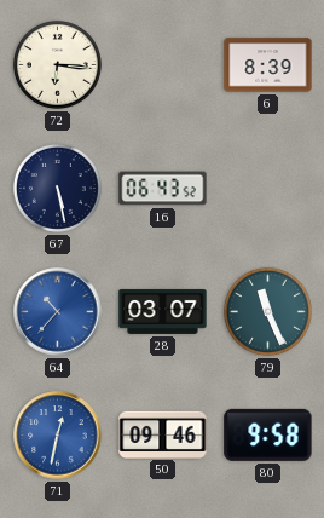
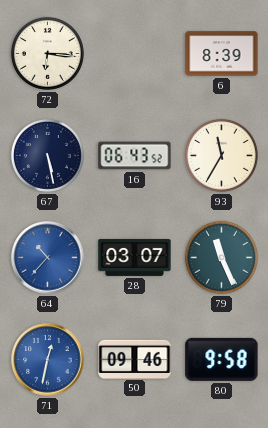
93: none -> 11:35
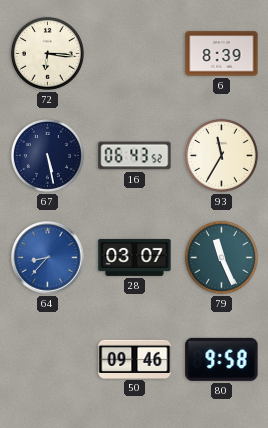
64: 10:37 -> 8:37
71: 12:32 -> none
